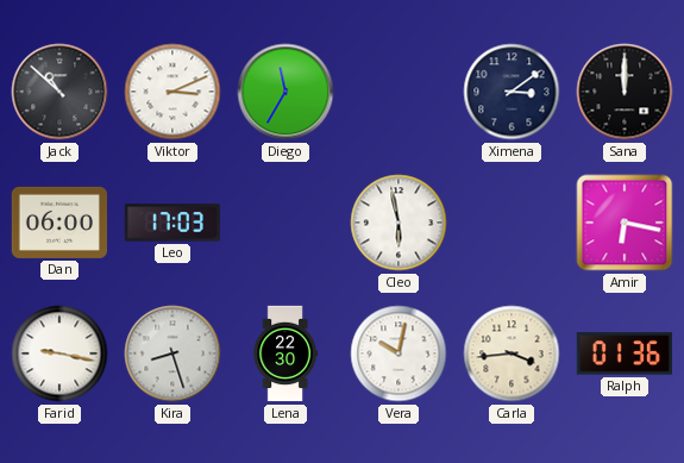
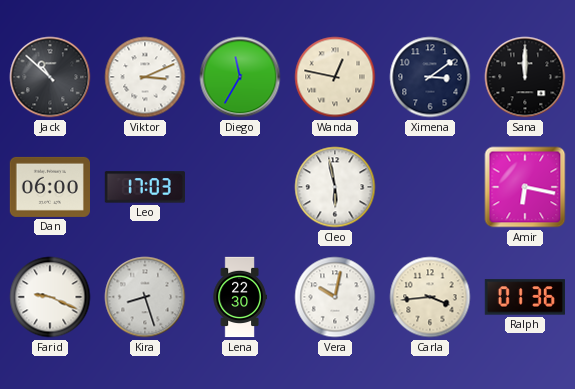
Wanda: none -> 12:47
Farid: 9:17 -> 9:19
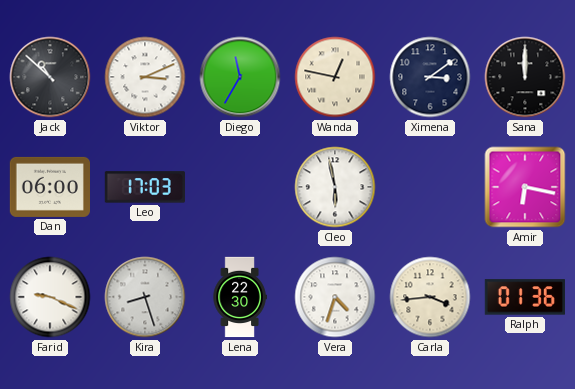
Vera: 10:02 -> 4:33
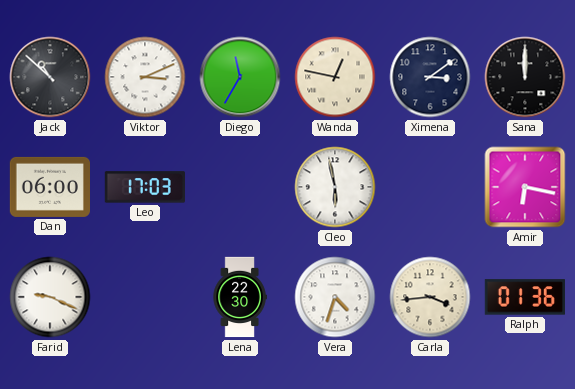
Kira: 8:27 -> none
